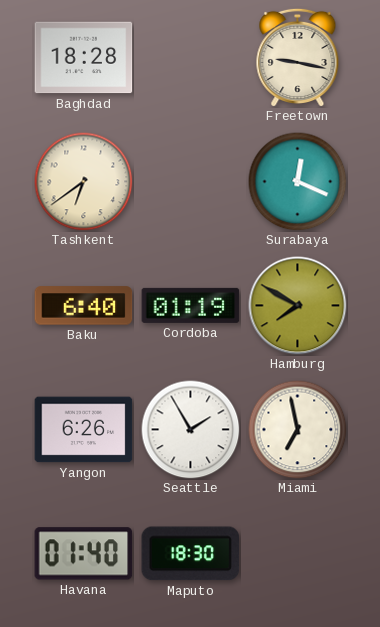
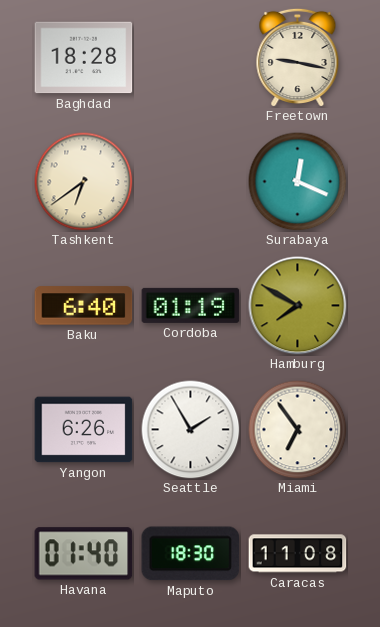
Miami: 6:58 -> 6:54
Caracas: none -> 11:08
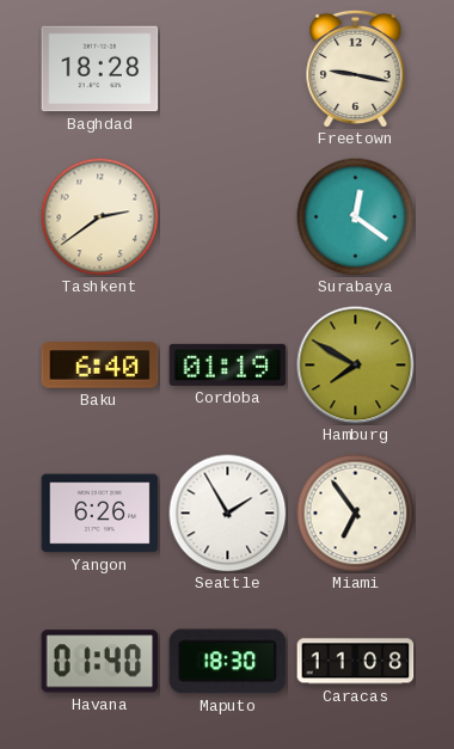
Tashkent: 6:39 -> 2:39
Surabaya: 12:19 -> 12:21
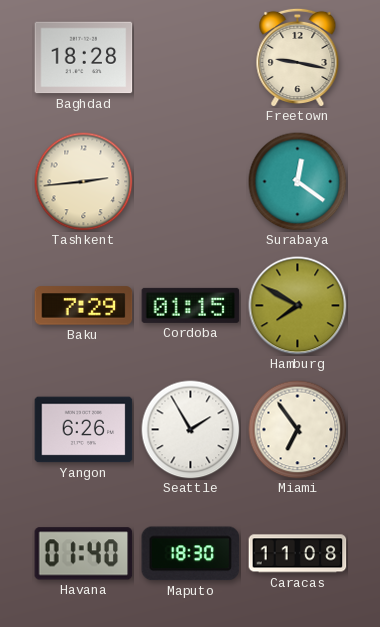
Tashkent: 2:39 -> 2:44
Baku: 6:40 -> 7:29
Cordoba: 01:19 -> 01:15
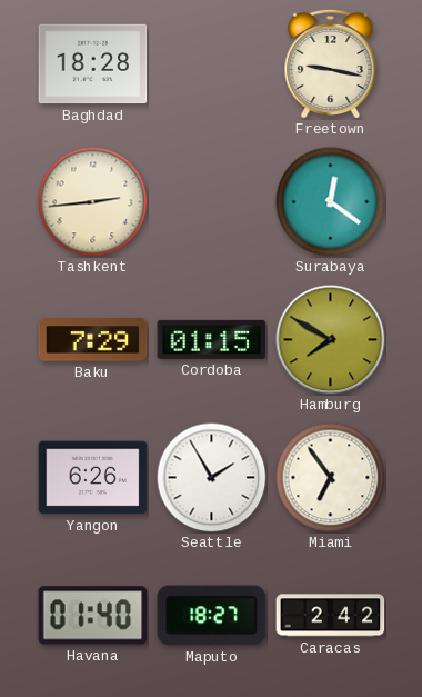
Maputo: 18:30 -> 18:27
Caracas: 11:08 -> 2:42
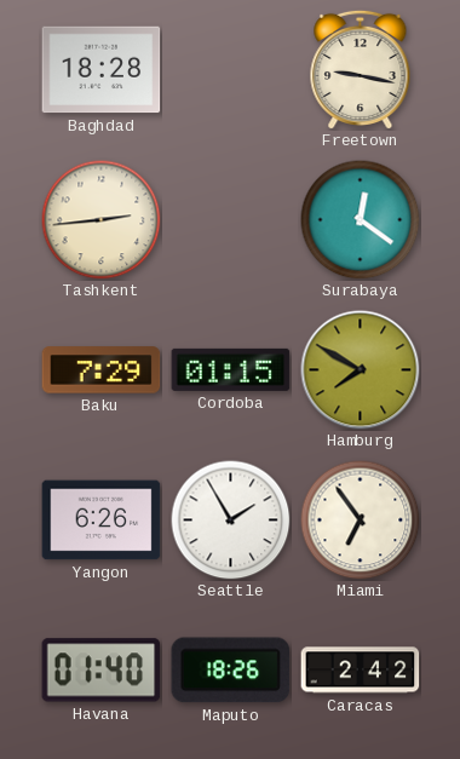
Maputo: 18:27 -> 18:26
